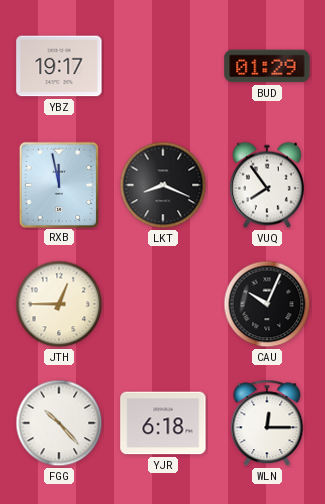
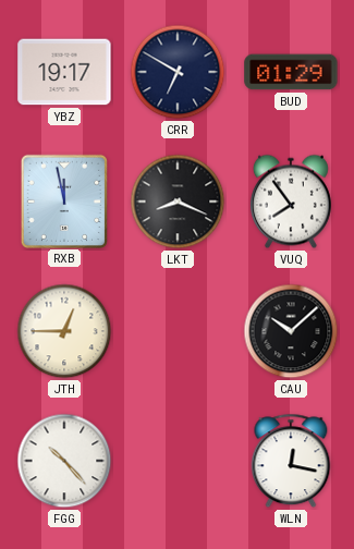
CRR: none -> 6:50
CAU: 10:04 -> 10:08
YJR: 6:18 -> none
WLN: 12:15 -> 12:17
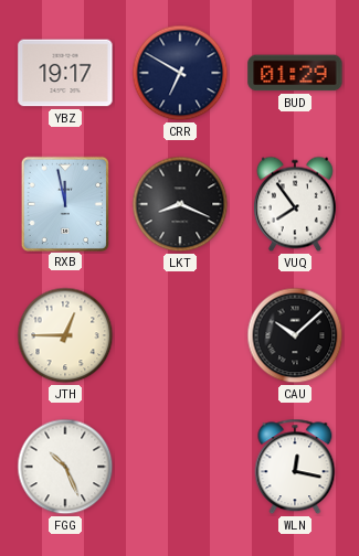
FGG: 10:23 -> 10:26
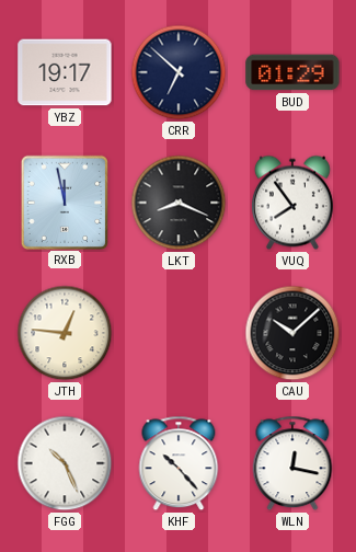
CRR: 6:50 -> 6:52
JTH: 12:45 -> 12:46
KHF: none -> 10:23
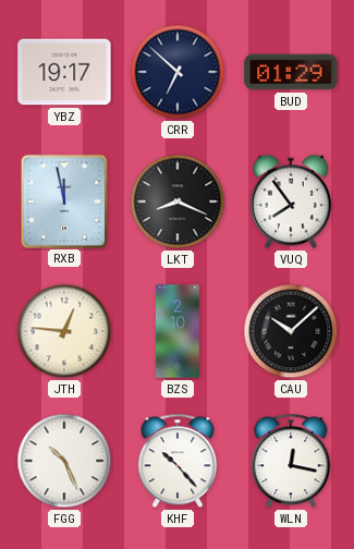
BZS: none -> 2:10
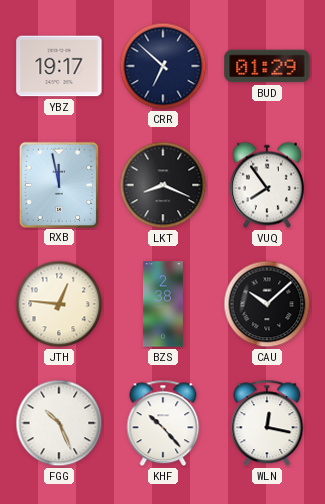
BZS: 2:10 -> 2:38
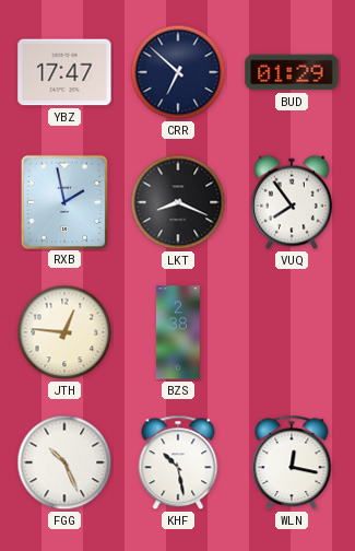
YBZ: 19:17 -> 17:47
RXB: 11:58 -> 1:58
CAU: 10:08 -> none
KHF: 10:23 -> 10:28
